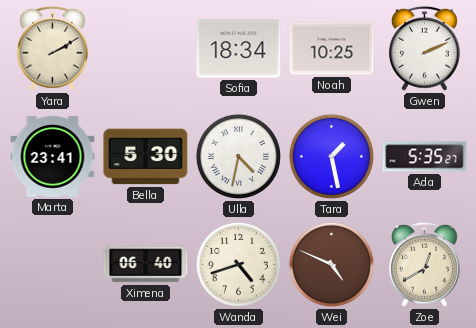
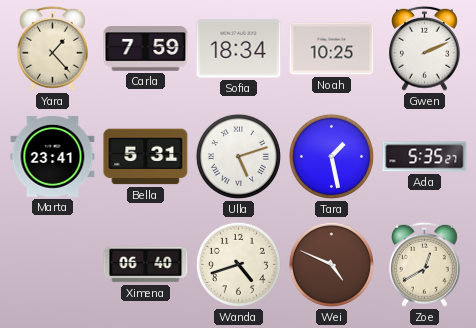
Yara: 2:10 -> 1:23
Carla: none -> 7:59
Bella: 5:30 -> 5:31
Ulla: 4:32 -> 5:12
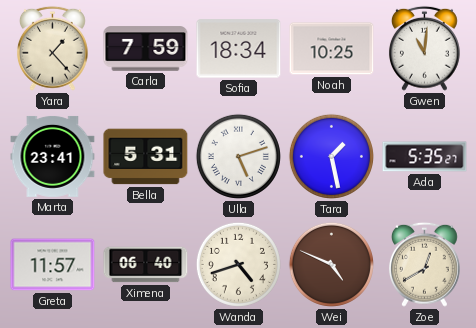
Gwen: 2:11 -> 11:01
Greta: none -> 11:57
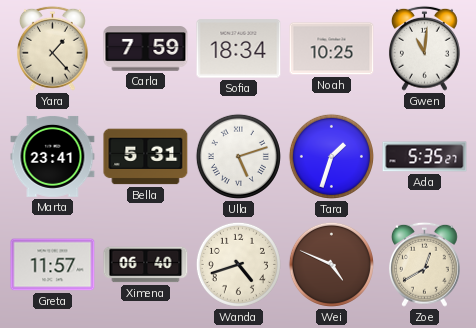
Tara: 1:28 -> 1:33
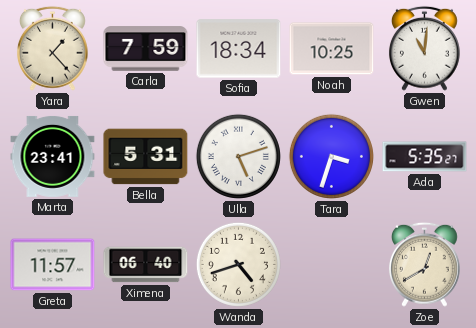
Tara: 1:33 -> 3:33
Wei: 4:49 -> none
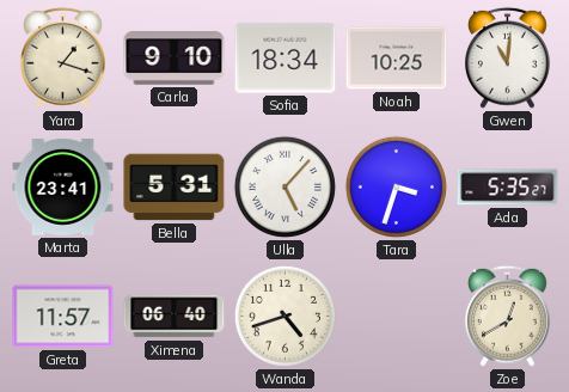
Yara: 1:23 -> 1:18
Carla: 7:59 -> 9:10
Ulla: 5:12 -> 5:07
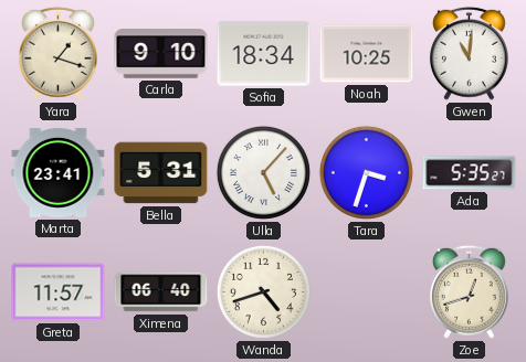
Zoe: 12:40 -> 12:42
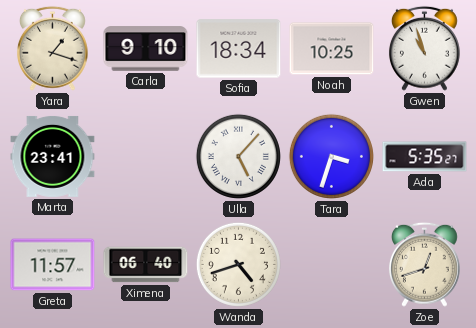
Gwen: 11:01 -> 10:57
Bella: 5:31 -> none
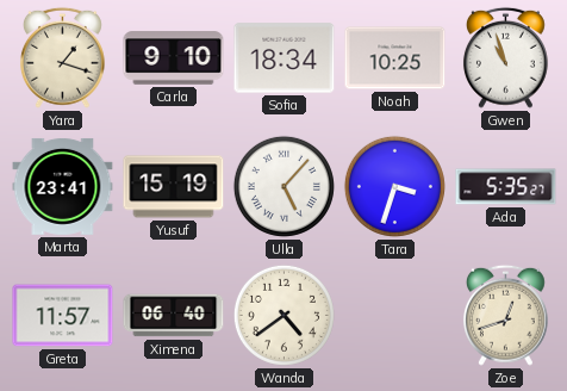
Yusuf: none -> 15:19
Wanda: 4:42 -> 4:39
